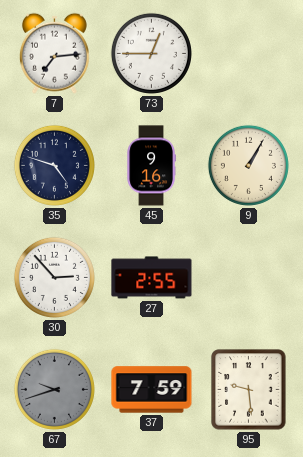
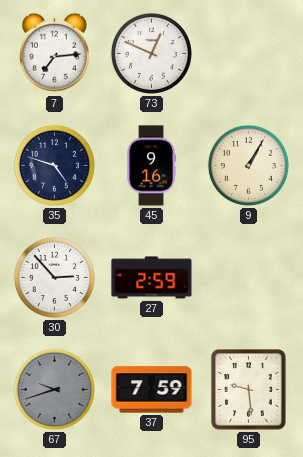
73: 12:45 -> 12:49
27: 2:55 -> 2:59
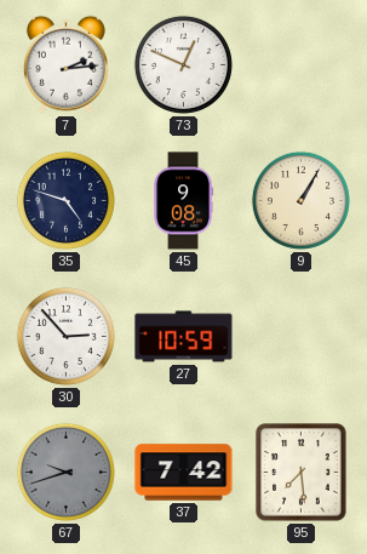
7: 7:14 -> 2:14
45: 9:16 -> 9:08
27: 2:59 -> 10:59
37: 7:59 -> 7:42
95: 9:29 -> 7:29
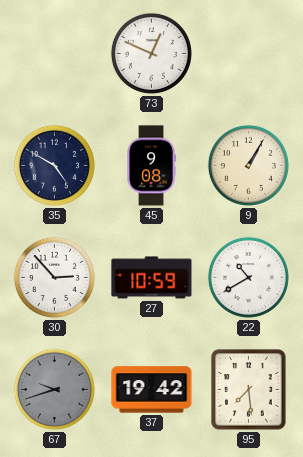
7: 2:14 -> none
35: 4:48 -> 4:50
22: none -> 10:40
37: 7:42 -> 19:42
